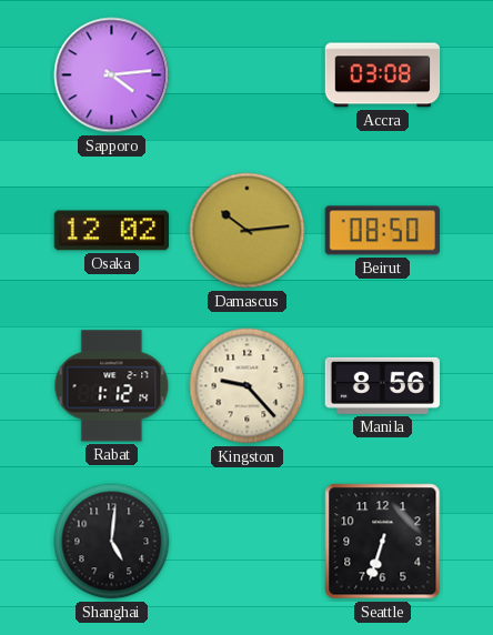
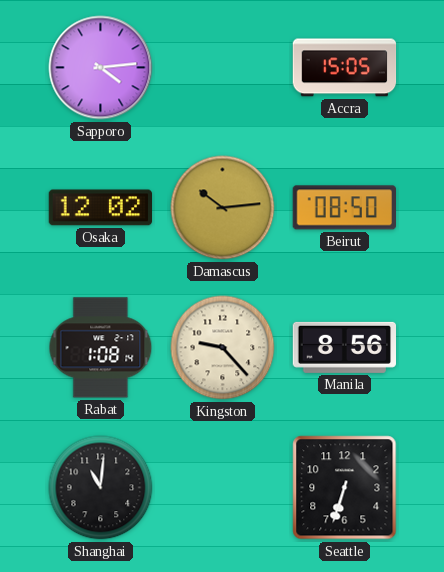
Accra: 03:08 -> 15:05
Rabat: 1:12 -> 1:08
Shanghai: 5:01 -> 11:01
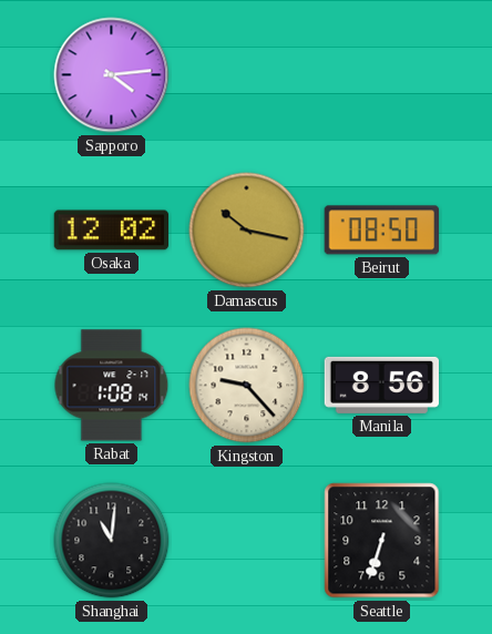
Accra: 15:05 -> none
Damascus: 10:14 -> 10:17
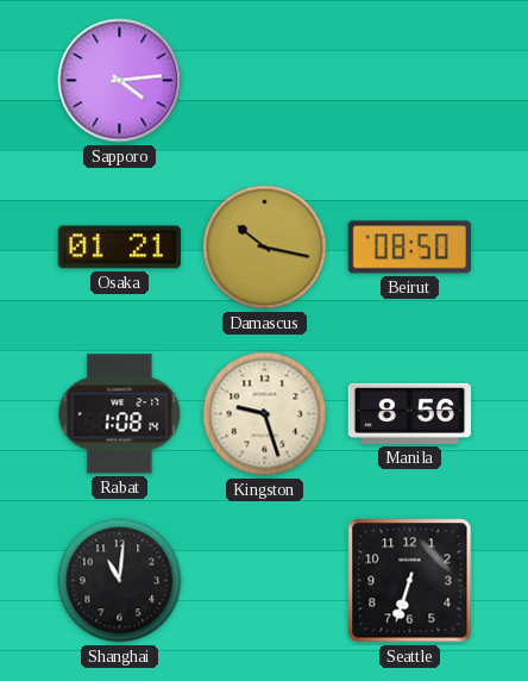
Osaka: 12:02 -> 01:21
Kingston: 9:23 -> 9:27
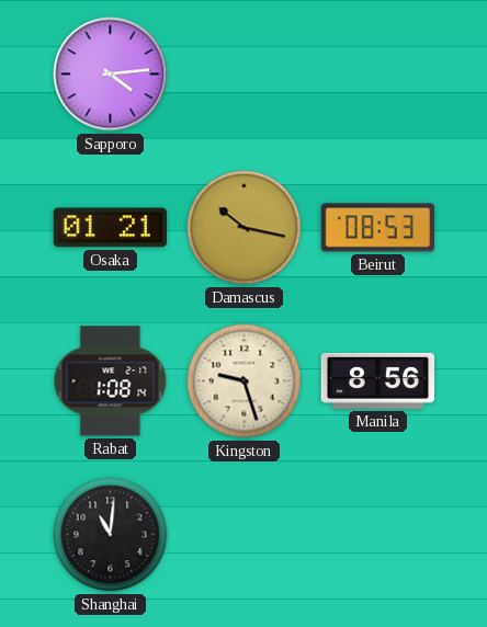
Beirut: 08:50 -> 08:53
Seattle: 6:33 -> none
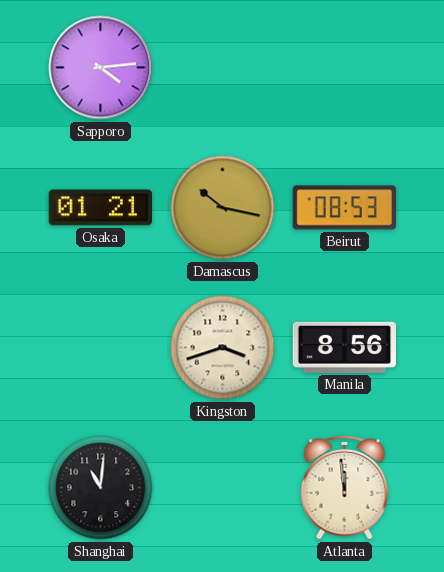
Rabat: 1:08 -> none
Kingston: 9:27 -> 3:42
Atlanta: none -> 11:59
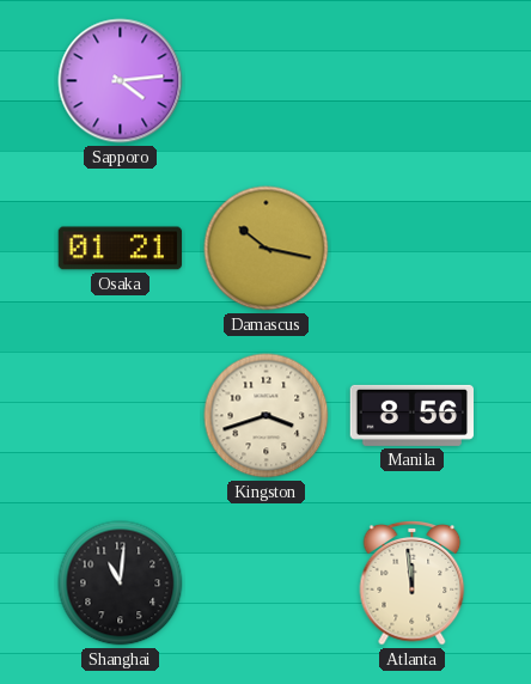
Beirut: 08:53 -> none
